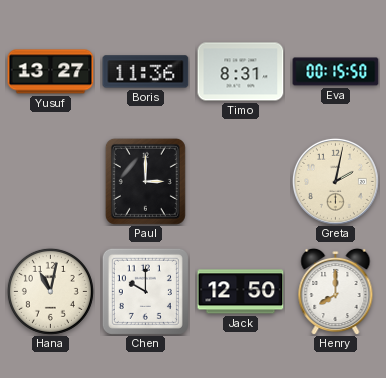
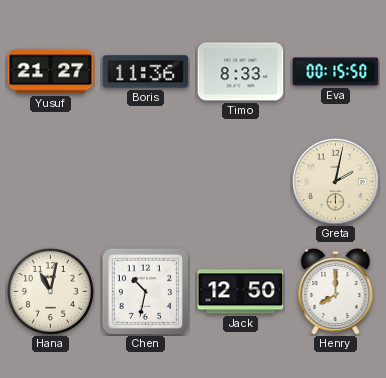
Yusuf: 13:27 -> 21:27
Timo: 8:31 -> 8:33
Paul: 3:00 -> none
Chen: 10:00 -> 10:32
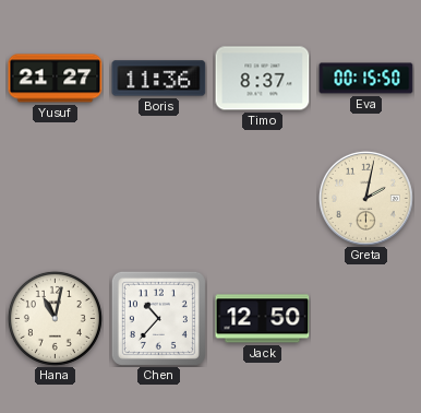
Timo: 8:33 -> 8:37
Chen: 10:32 -> 10:37
Henry: 8:00 -> none
